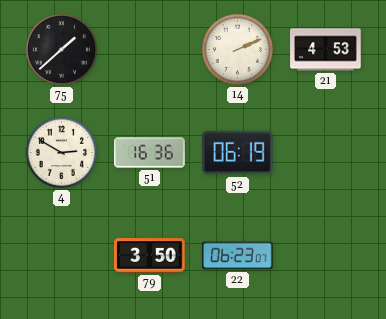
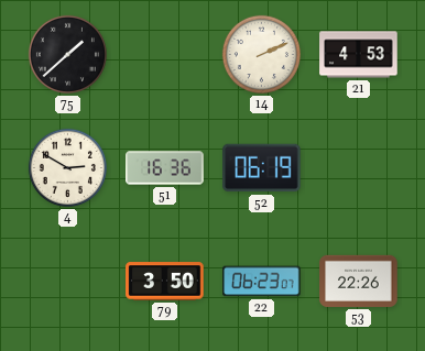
53: none -> 22:26
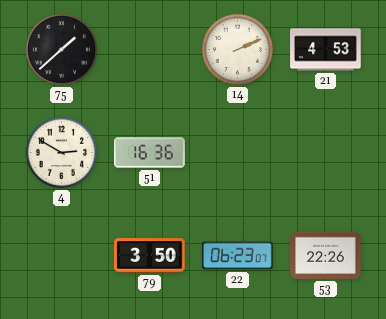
52: 06:19 -> none
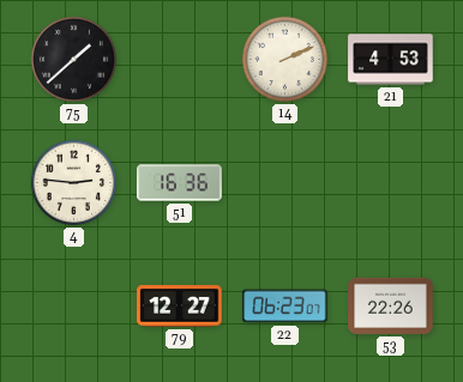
4: 2:50 -> 2:46
79: 3:50 -> 12:27
